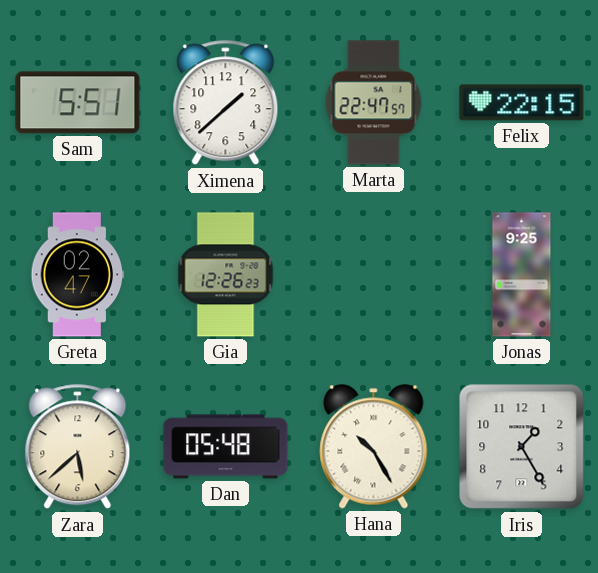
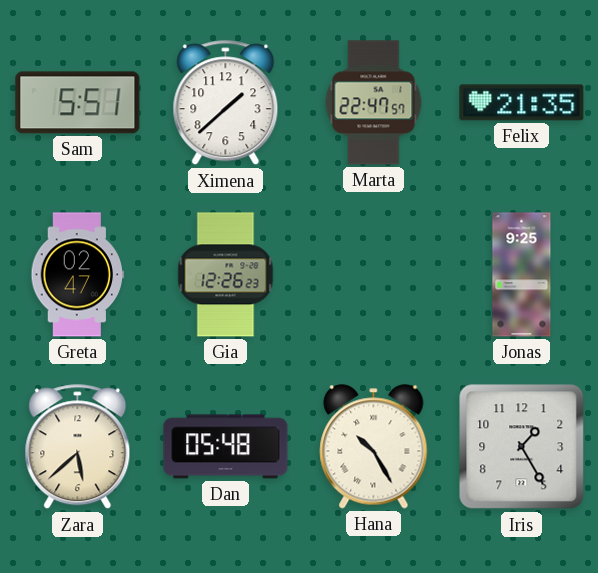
Felix: 22:15 -> 21:35
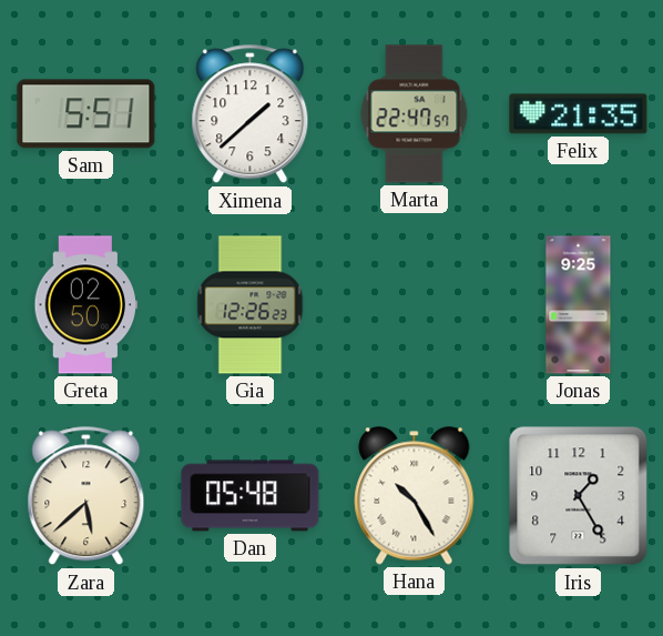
Greta: 02:47 -> 02:50
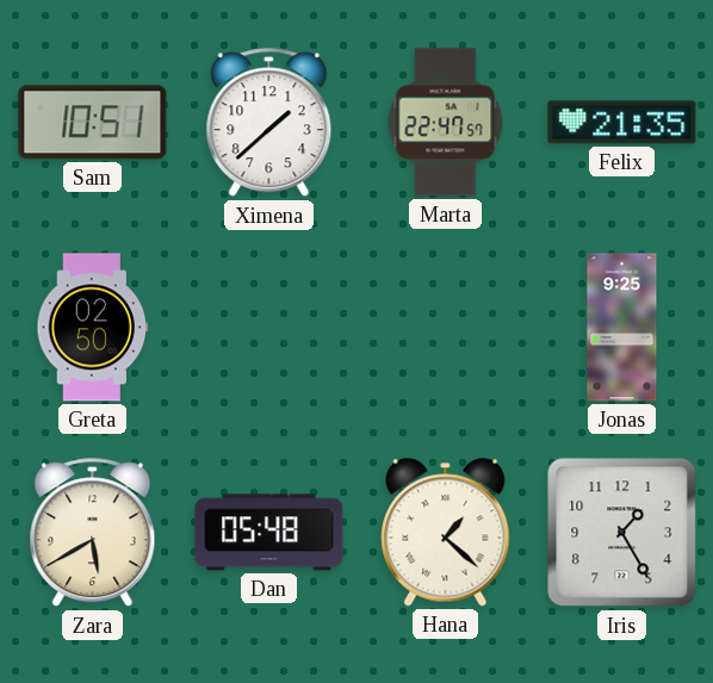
Sam: 5:51 -> 10:51
Gia: 12:26 -> none
Zara: 5:38 -> 5:40
Hana: 10:25 -> 1:22
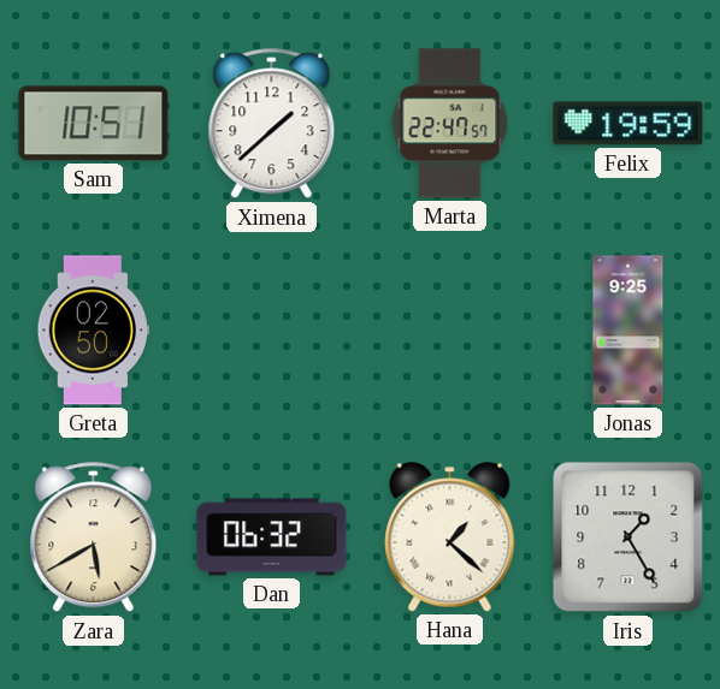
Felix: 21:35 -> 19:59
Dan: 05:48 -> 06:32
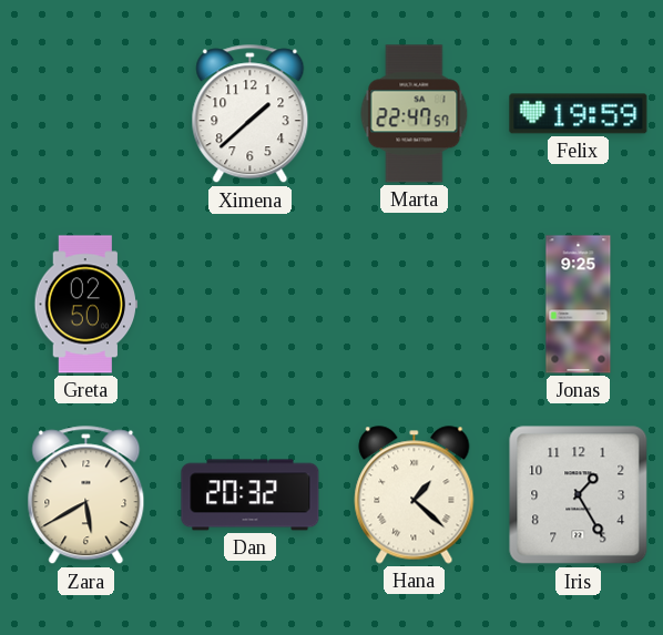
Sam: 10:51 -> none
Dan: 06:32 -> 20:32
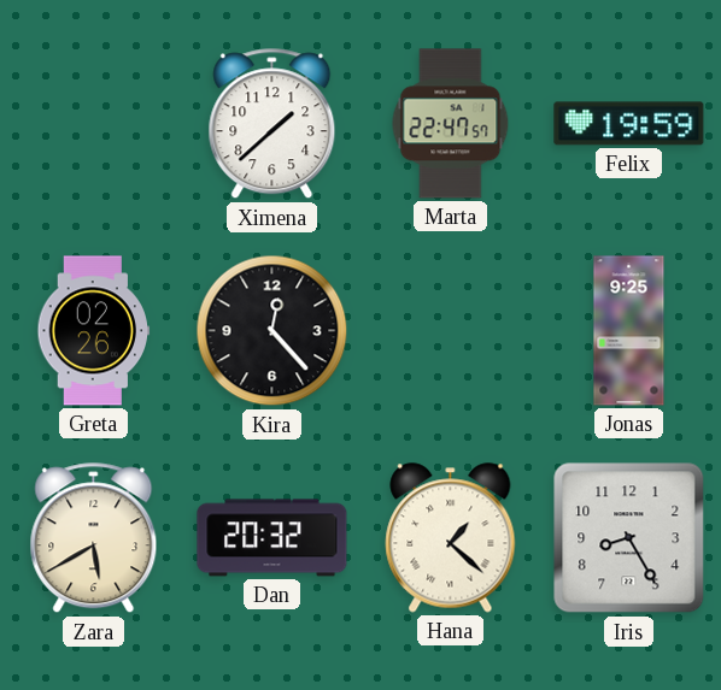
Greta: 02:50 -> 02:26
Kira: none -> 12:23
Iris: 1:25 -> 8:25
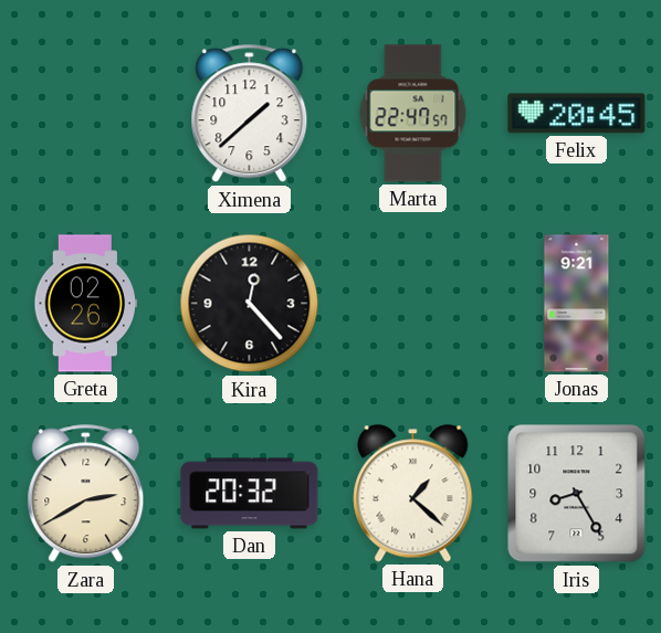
Felix: 19:59 -> 20:45
Jonas: 9:25 -> 9:21
Zara: 5:40 -> 2:40
